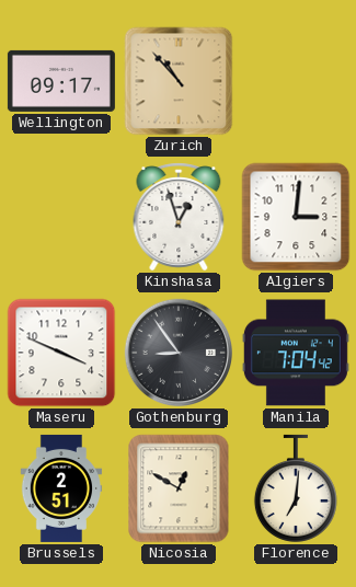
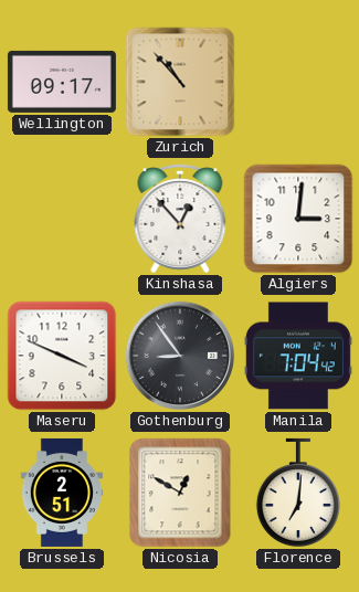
Kinshasa: 12:57 -> 12:53
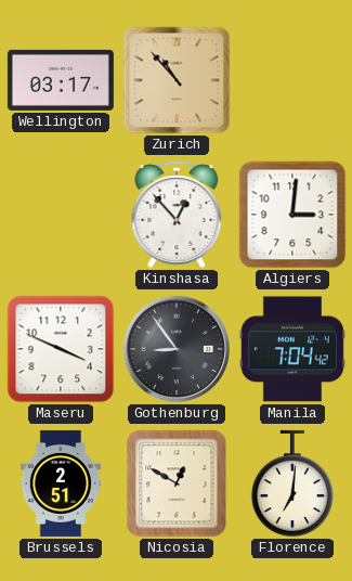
Wellington: 09:17 -> 03:17
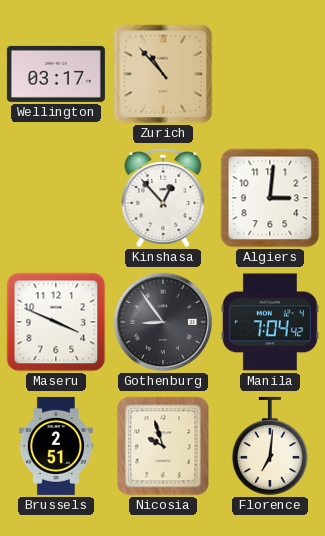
Nicosia: 12:50 -> 9:57
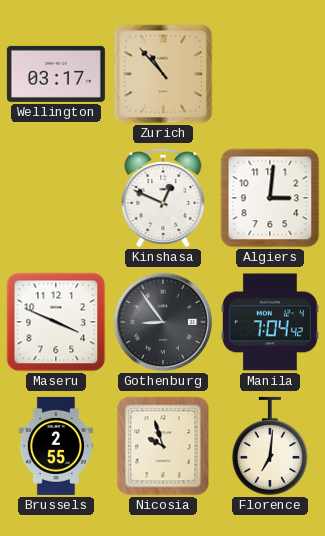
Kinshasa: 12:53 -> 12:49
Brussels: 2:51 -> 2:55
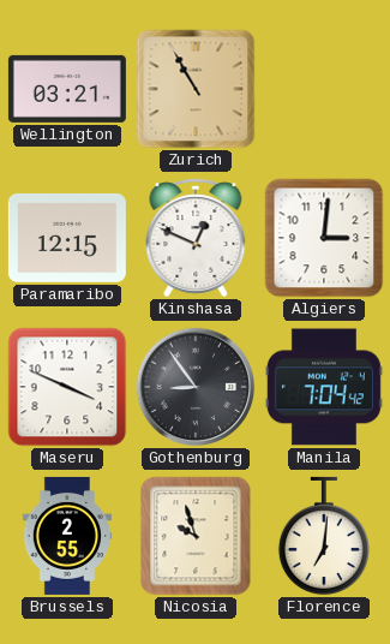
Wellington: 03:17 -> 03:21
Zurich: 10:53 -> 10:55
Paramaribo: none -> 12:15
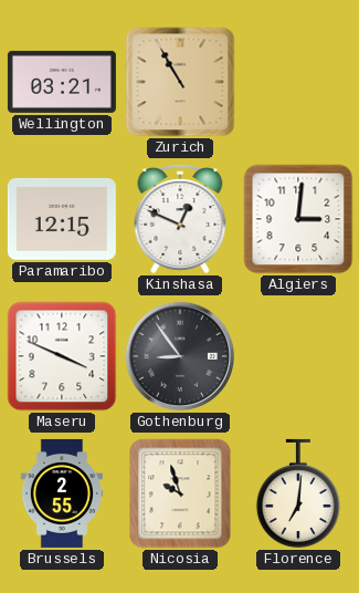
Manila: 7:04 -> none
